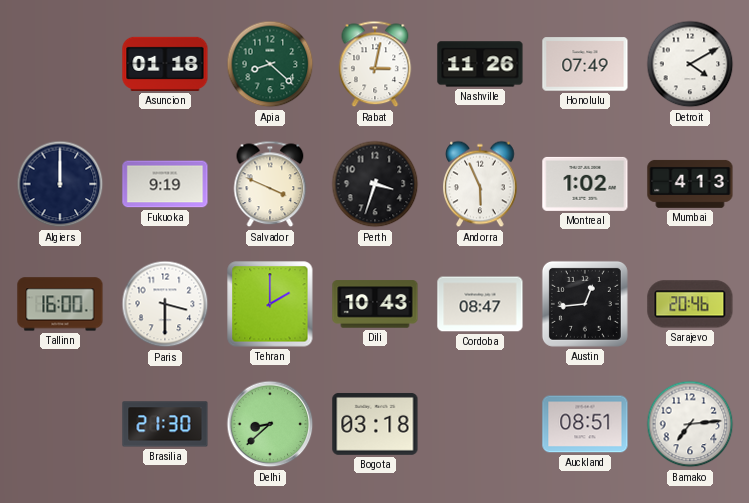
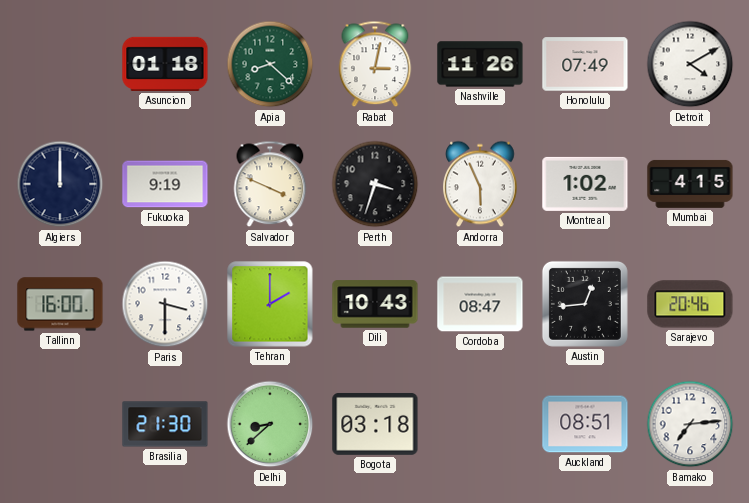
Mumbai: 4:13 -> 4:15
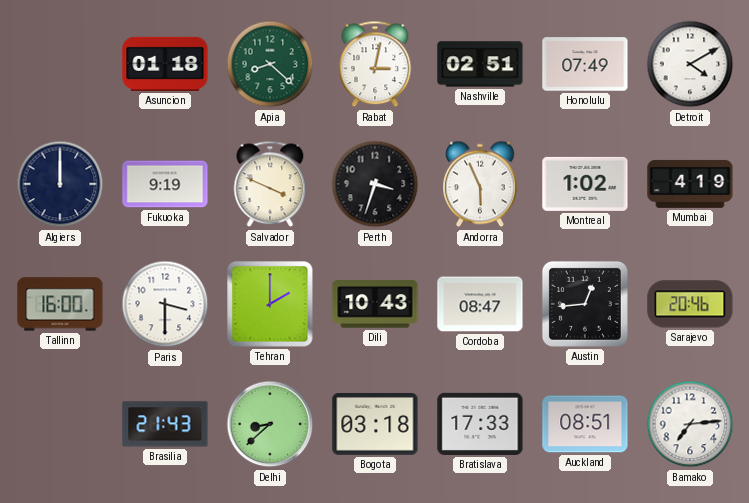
Nashville: 11:26 -> 02:51
Mumbai: 4:15 -> 4:19
Brasilia: 21:30 -> 21:43
Bratislava: none -> 17:33
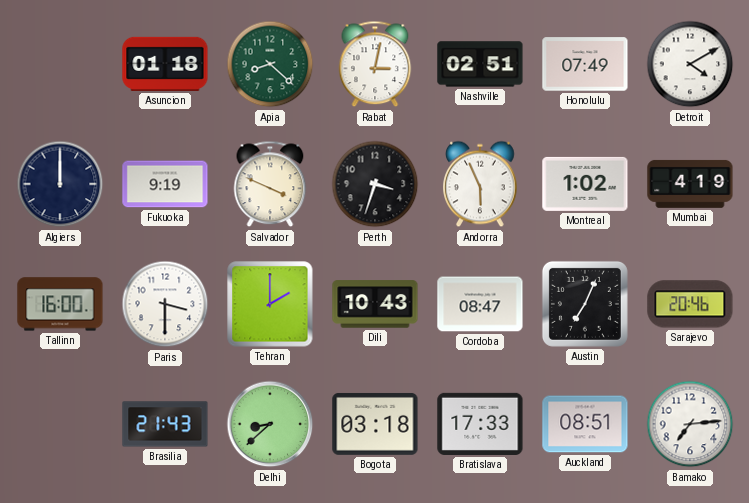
Austin: 12:44 -> 7:04
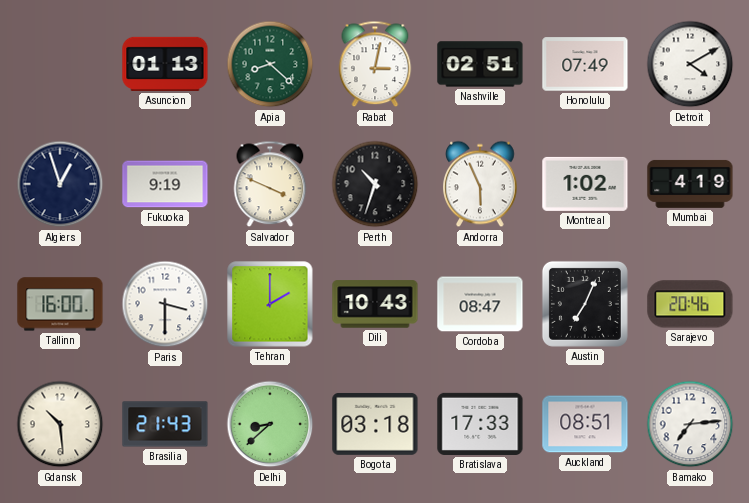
Asuncion: 01:18 -> 01:13
Algiers: 12:00 -> 12:57
Perth: 3:33 -> 10:33
Gdansk: none -> 10:29
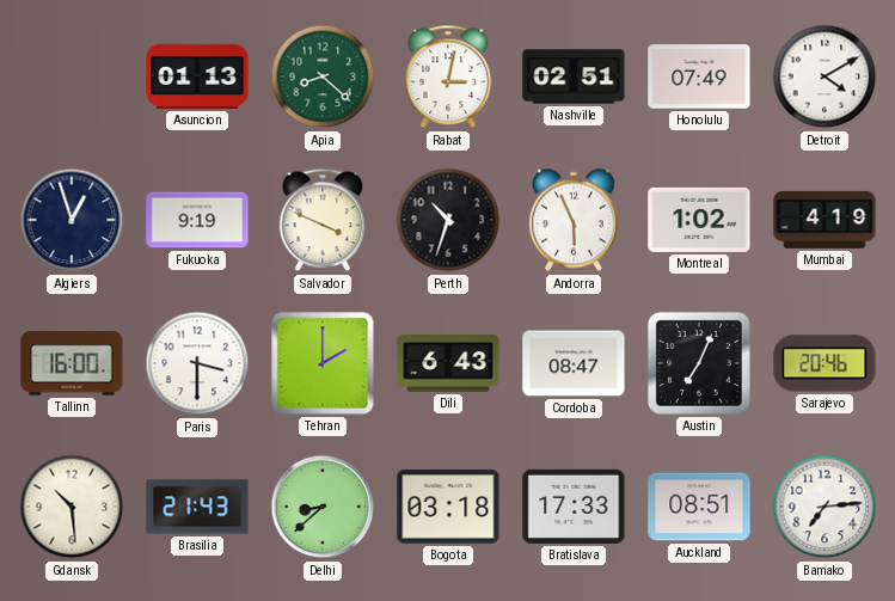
Dili: 10:43 -> 6:43
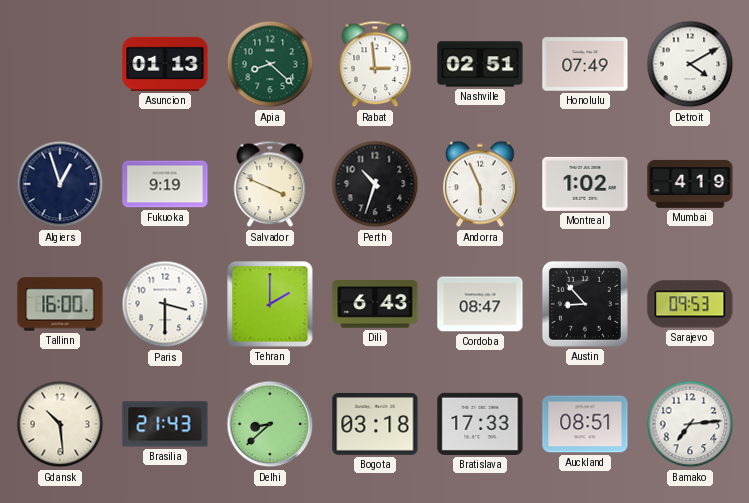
Rabat: 3:02 -> 2:59
Austin: 7:04 -> 8:53
Sarajevo: 20:46 -> 09:53
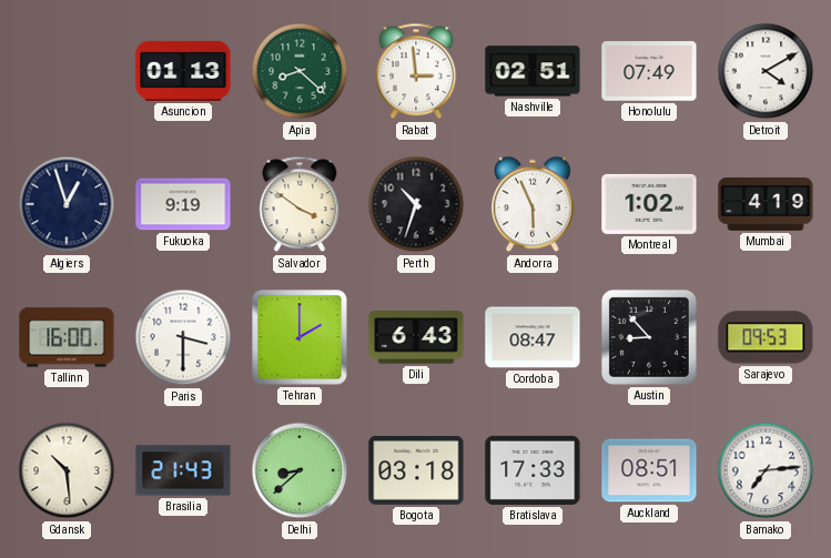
Salvador: 3:49 -> 3:51
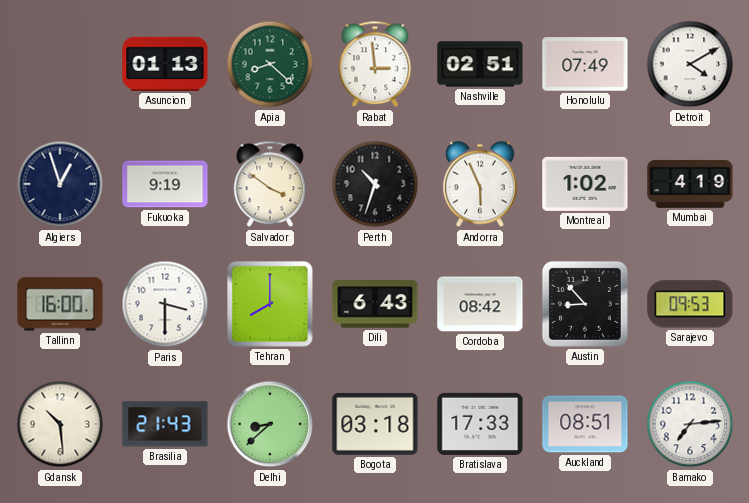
Tehran: 2:00 -> 8:00
Cordoba: 08:47 -> 08:42
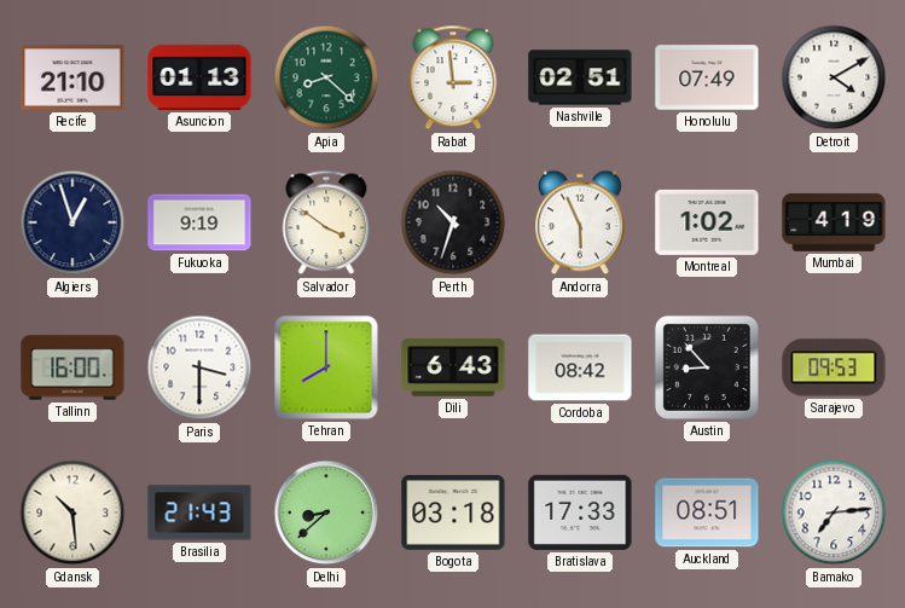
Recife: none -> 21:10
